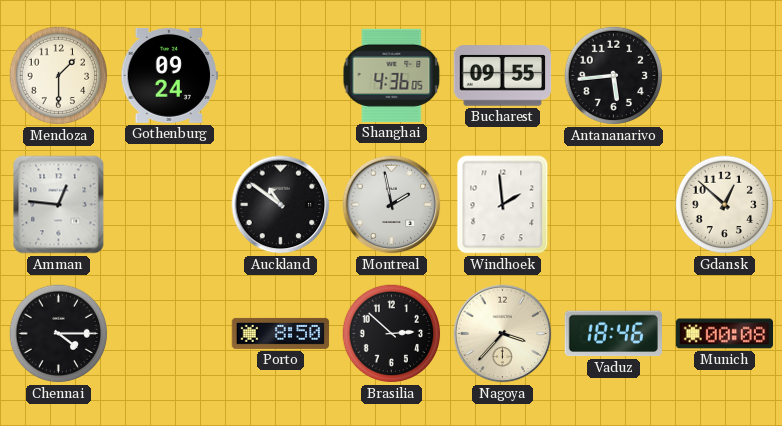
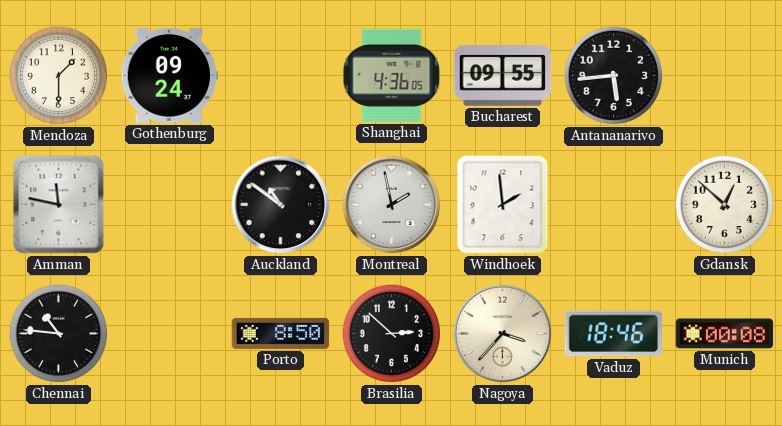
Amman: 12:46 -> 11:47
Chennai: 4:15 -> 10:46
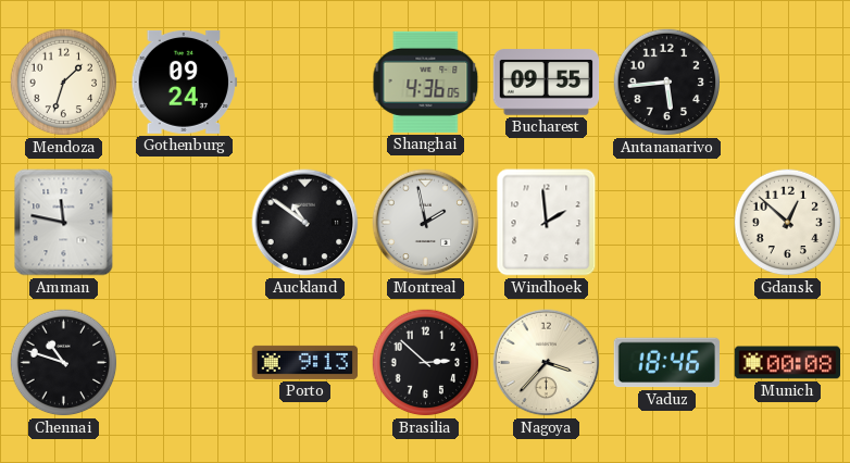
Mendoza: 1:30 -> 1:33
Chennai: 10:46 -> 10:48
Porto: 8:50 -> 9:13
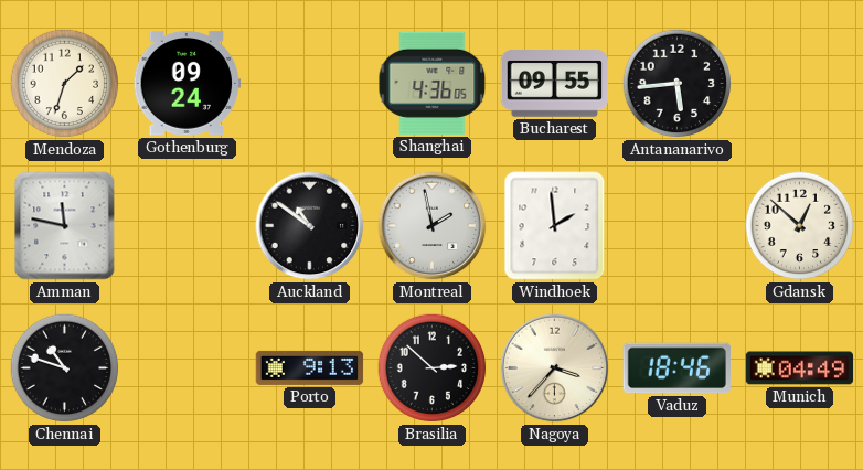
Munich: 00:08 -> 04:49
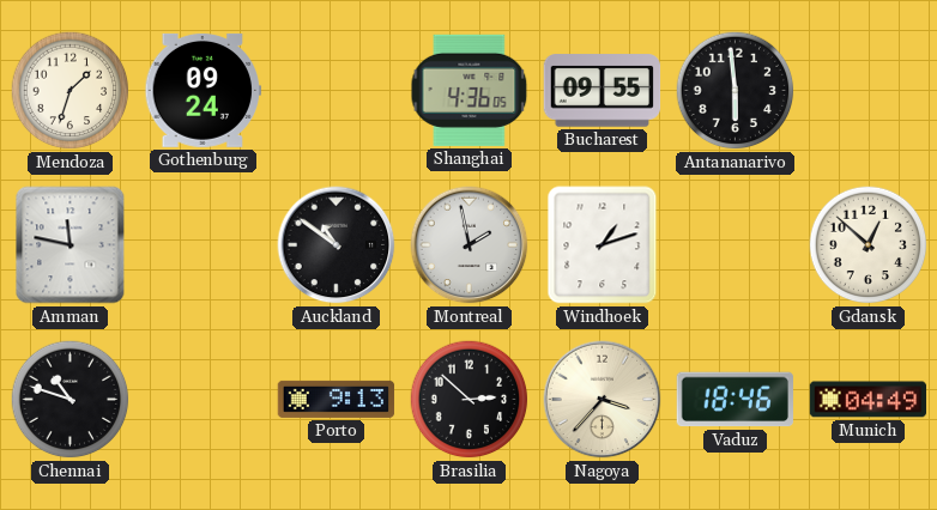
Antananarivo: 5:44 -> 5:59
Windhoek: 1:59 -> 1:12
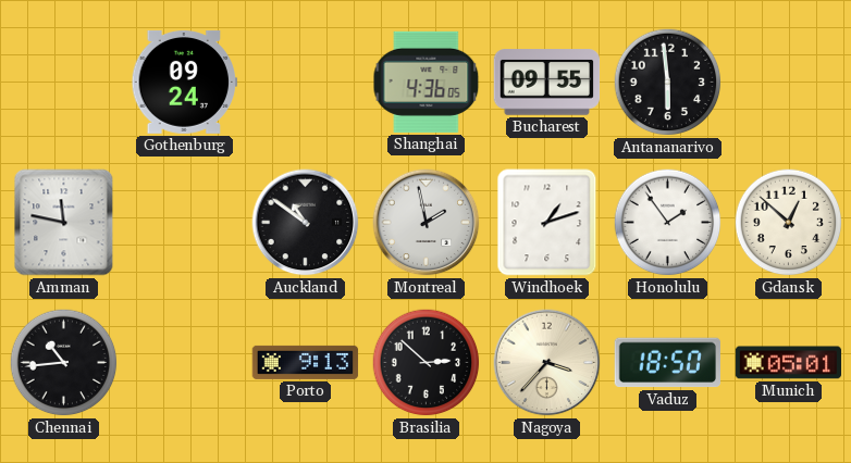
Mendoza: 1:33 -> none
Honolulu: none -> 1:54
Chennai: 10:48 -> 10:44
Vaduz: 18:46 -> 18:50
Munich: 04:49 -> 05:01
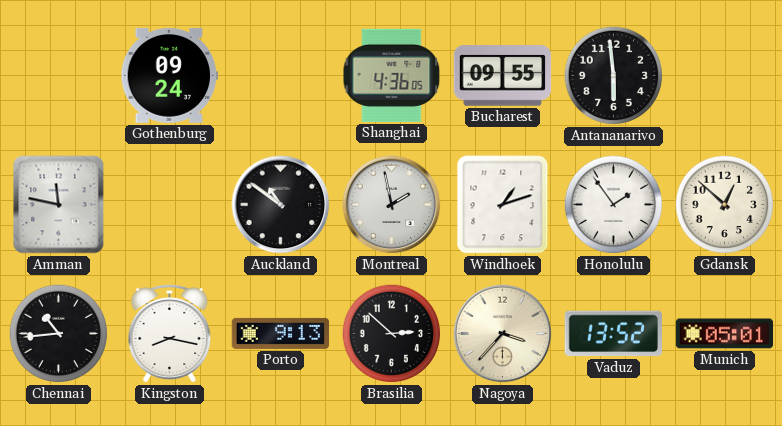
Kingston: none -> 8:17
Vaduz: 18:50 -> 13:52
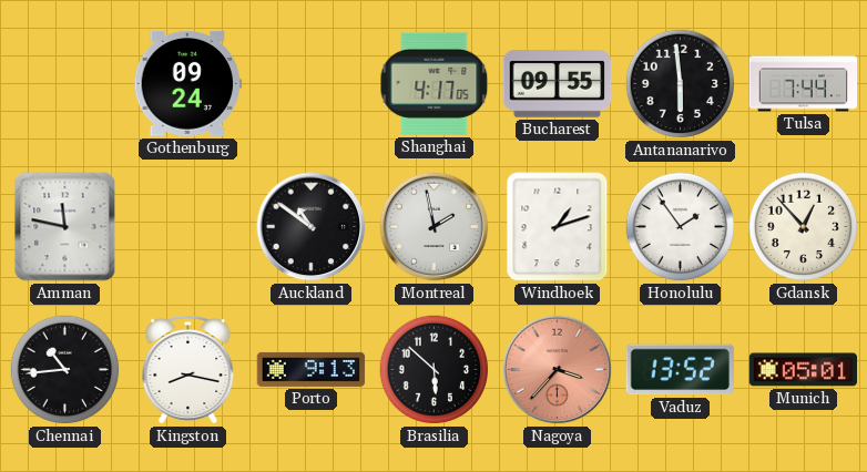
Shanghai: 4:36 -> 4:17
Tulsa: none -> 7:44
Gdansk: 12:52 -> 12:53
Brasilia: 2:52 -> 5:52
Nagoya dial: cream -> salmon
